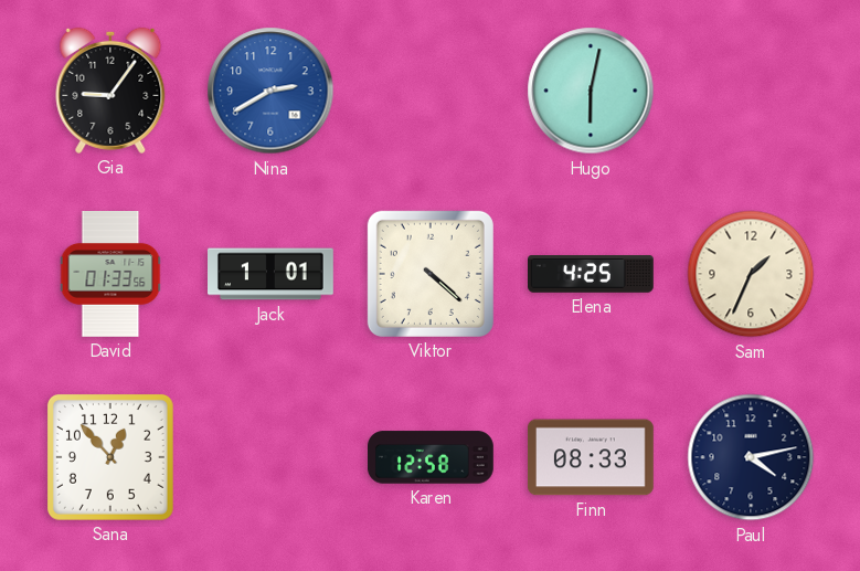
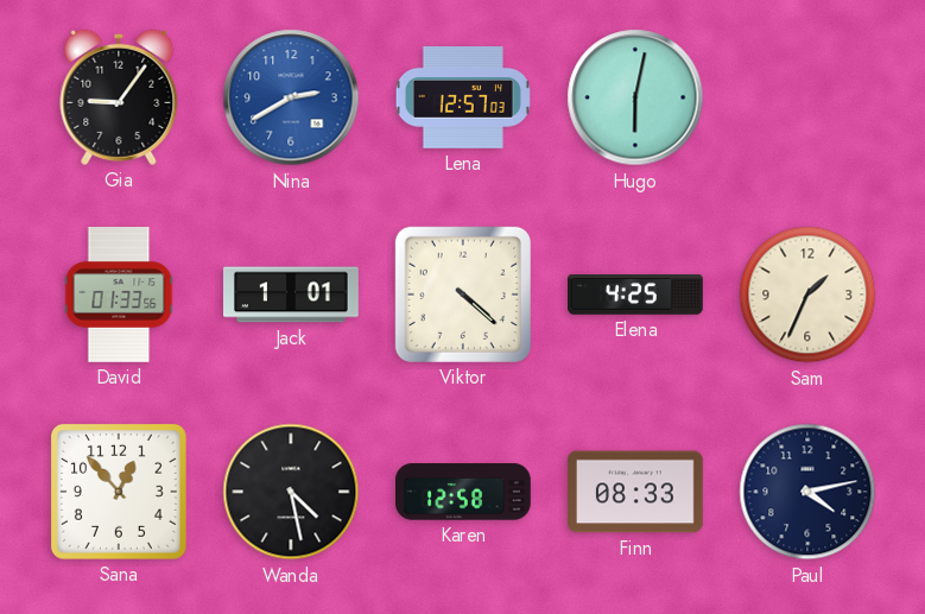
Lena: none -> 12:57
Wanda: none -> 4:28
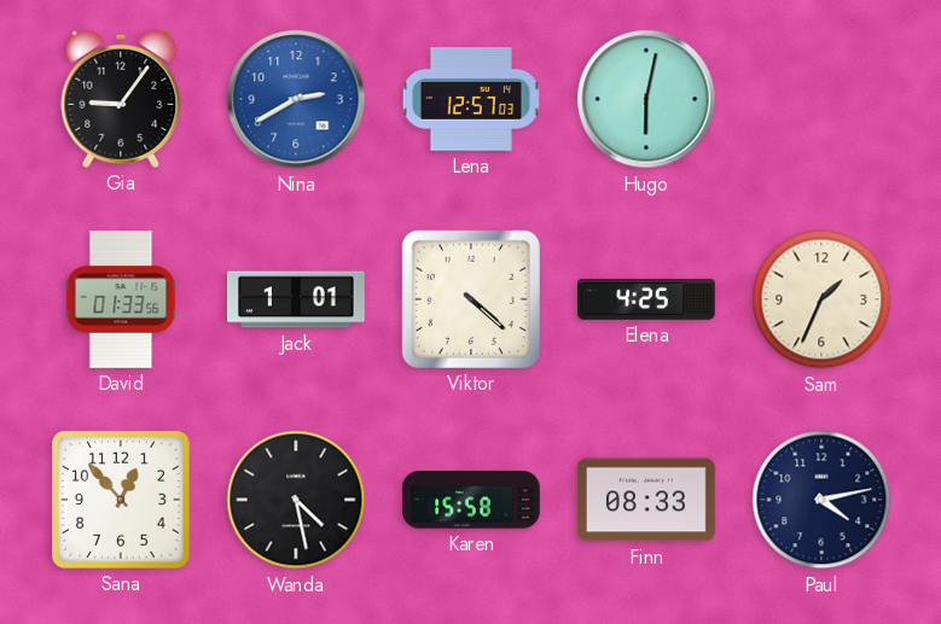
Karen: 12:58 -> 15:58
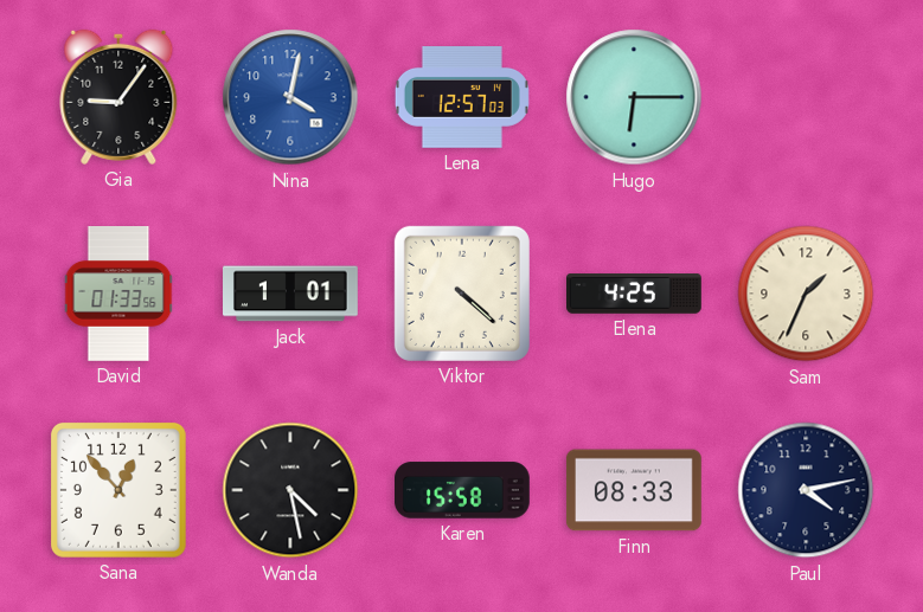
Nina: 2:40 -> 4:02
Hugo: 6:02 -> 6:15
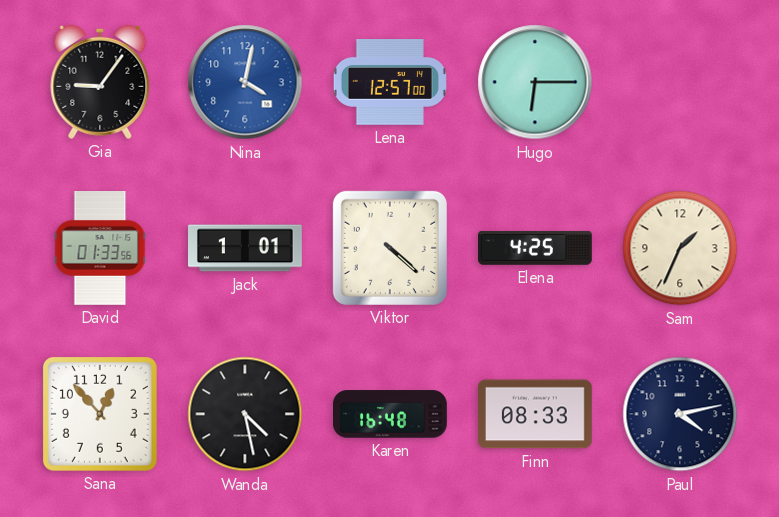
Lena: 12:57:03 -> 12:57:00
Karen: 15:58 -> 16:48
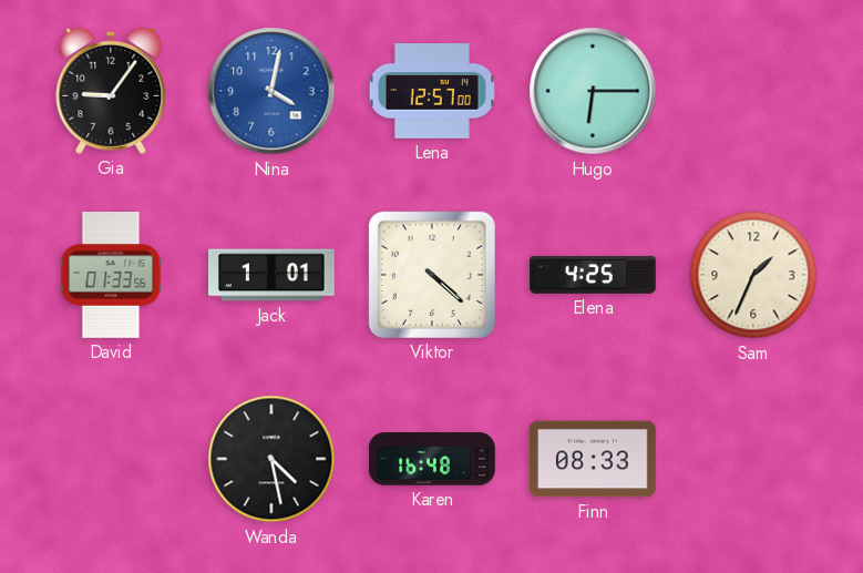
Sana: 12:53 -> none
Paul: 4:13 -> none
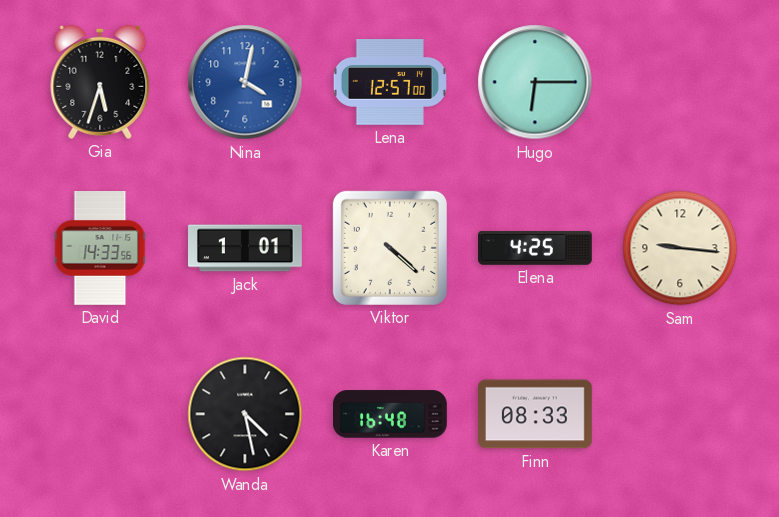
Gia: 9:06 -> 5:33
David: 01:33 -> 14:33
Sam: 1:34 -> 9:16
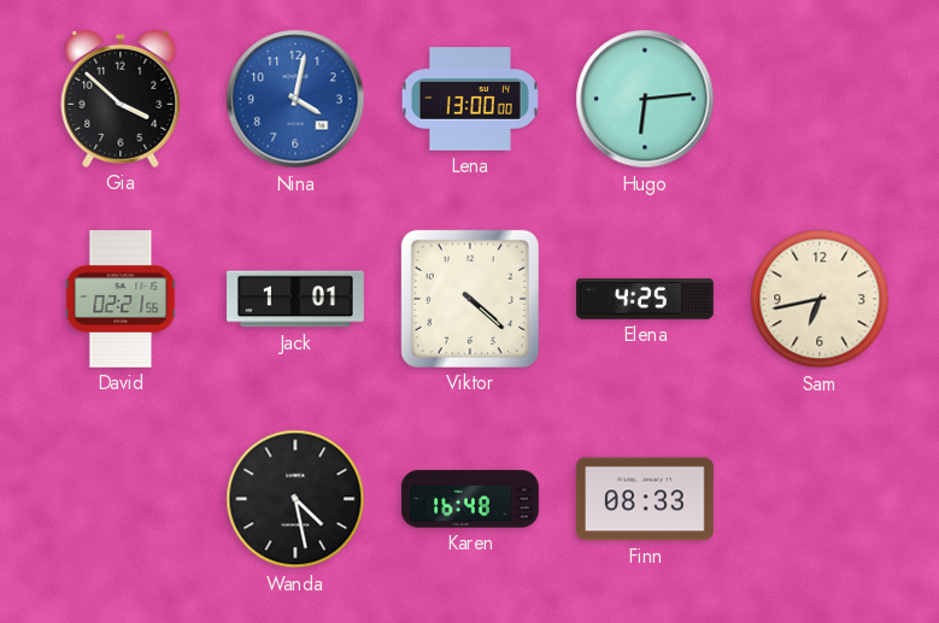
Gia: 5:33 -> 3:52
Lena: 12:57 -> 13:00
Hugo: 6:15 -> 6:14
David: 14:33 -> 02:21
Sam: 9:16 -> 6:43
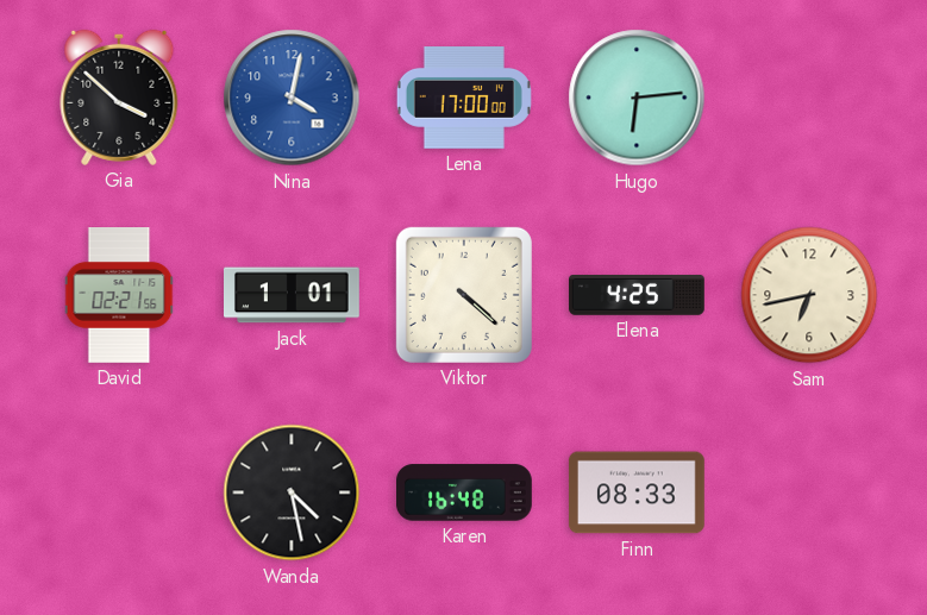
Lena: 13:00 -> 17:00
